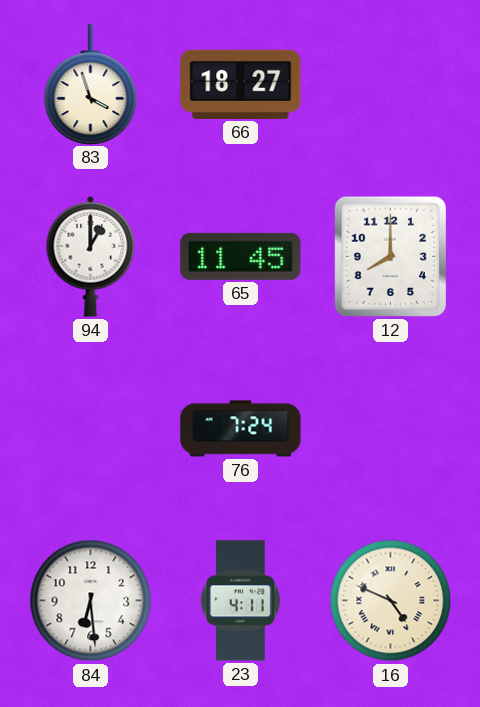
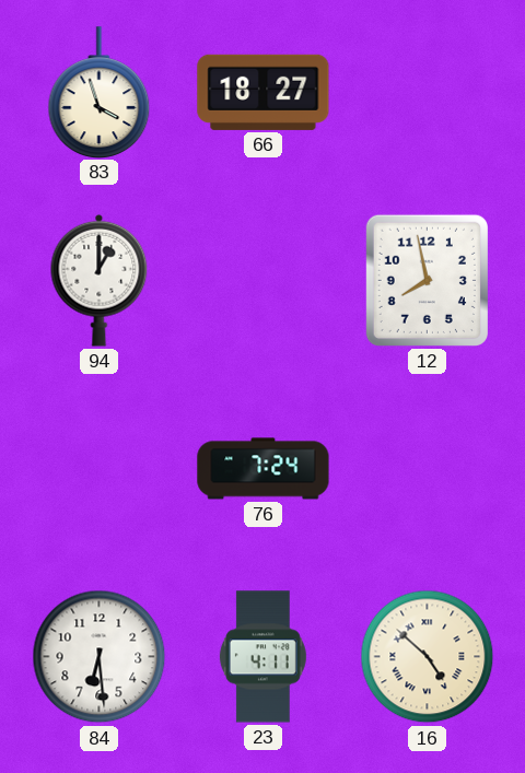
65: 11:45 -> none
12: 8:00 -> 7:58
16: 4:49 -> 4:52
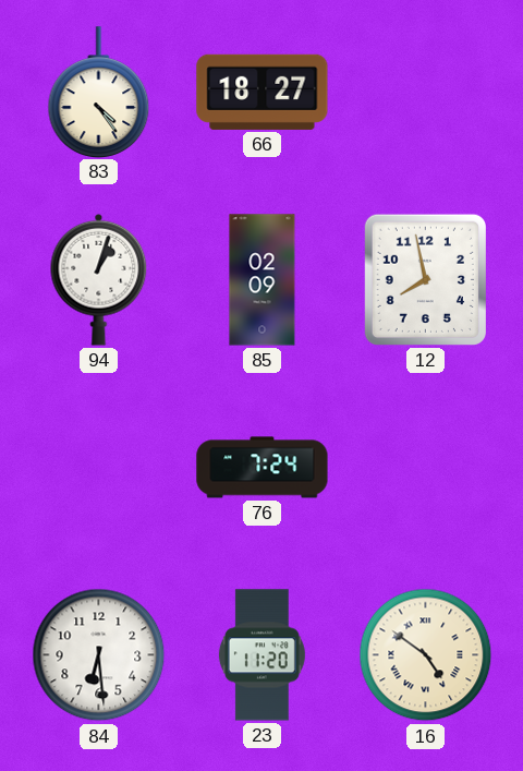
83: 3:57 -> 4:24
94: 1:00 -> 1:03
85: none -> 02:09
23: 4:11 -> 11:20
16: 4:52 -> 4:51
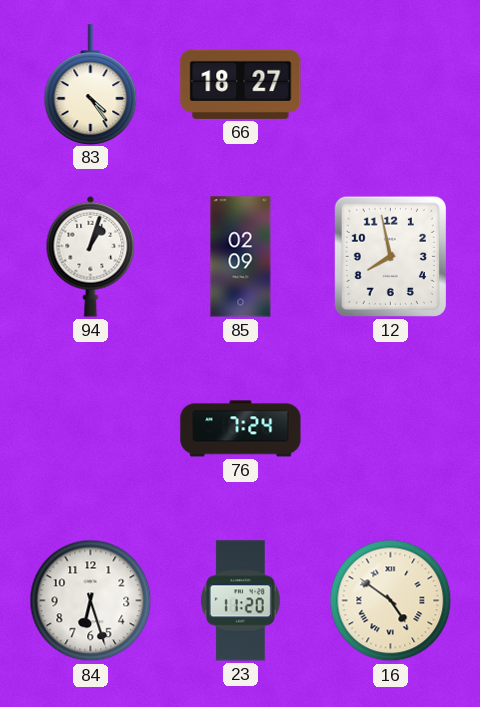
84: 6:29 -> 6:27
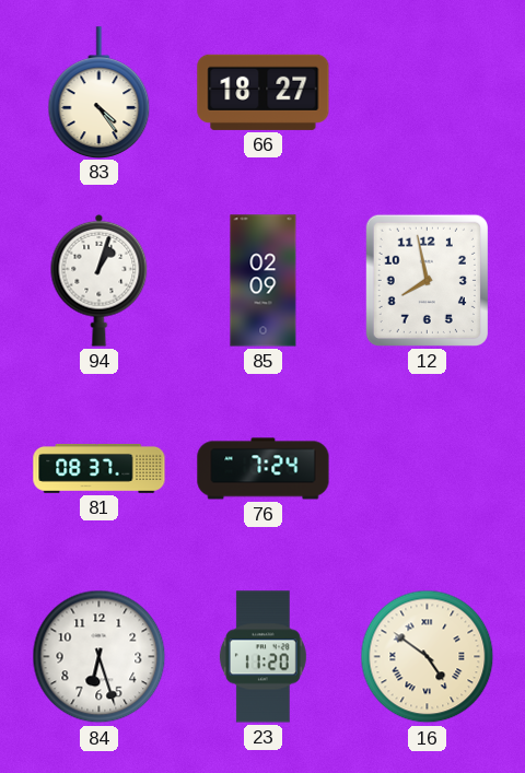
81: none -> 08:37
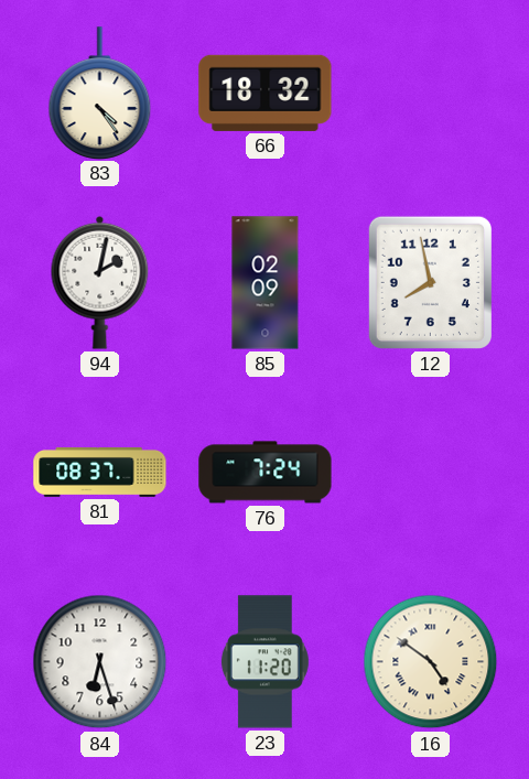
66: 18:27 -> 18:32
94: 1:03 -> 2:02
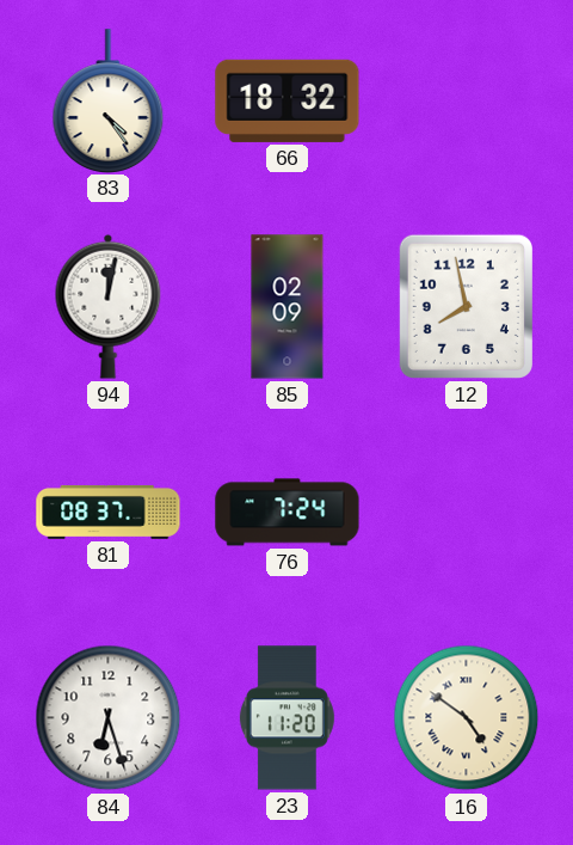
94: 2:02 -> 12:02
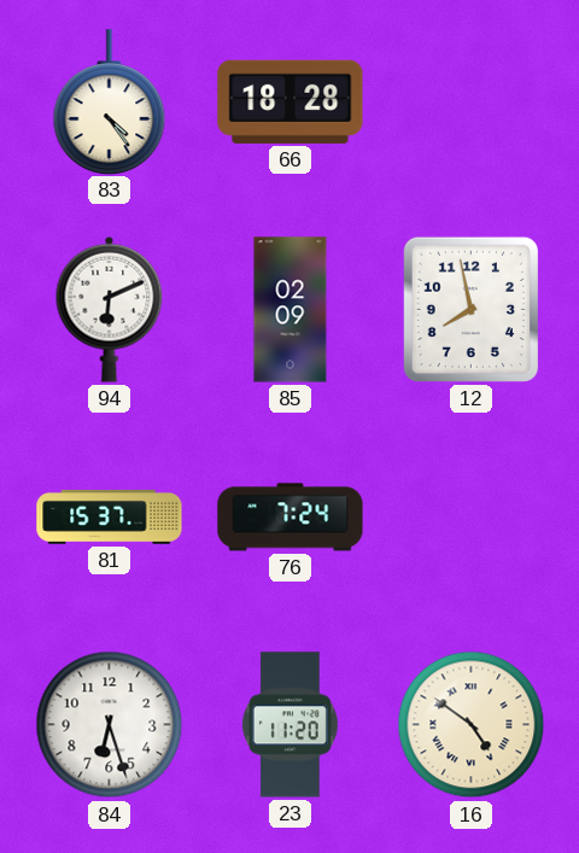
66: 18:32 -> 18:28
94: 12:02 -> 6:11
81: 08:37 -> 15:37
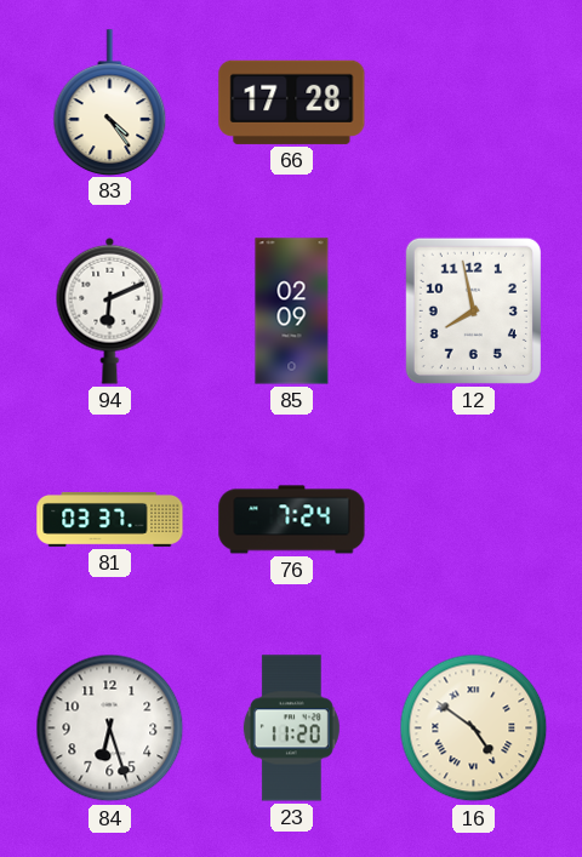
66: 18:28 -> 17:28
81: 15:37 -> 03:37
